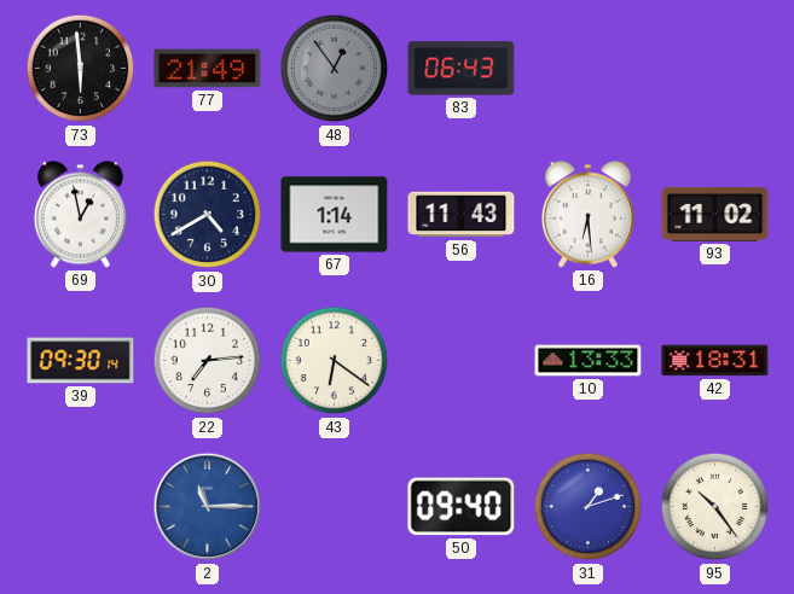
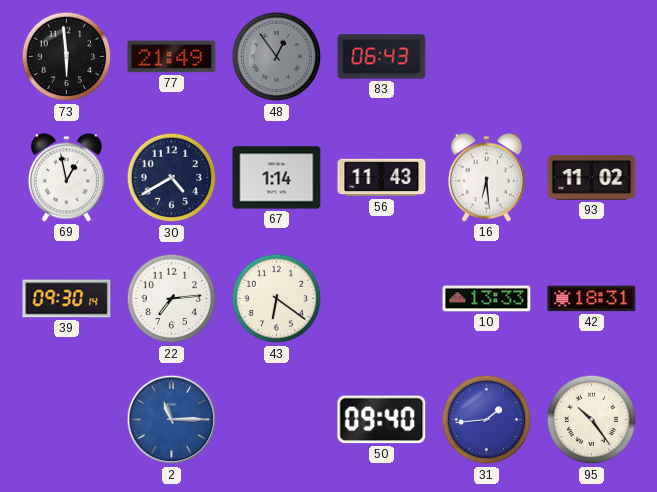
31: 1:12 -> 1:44
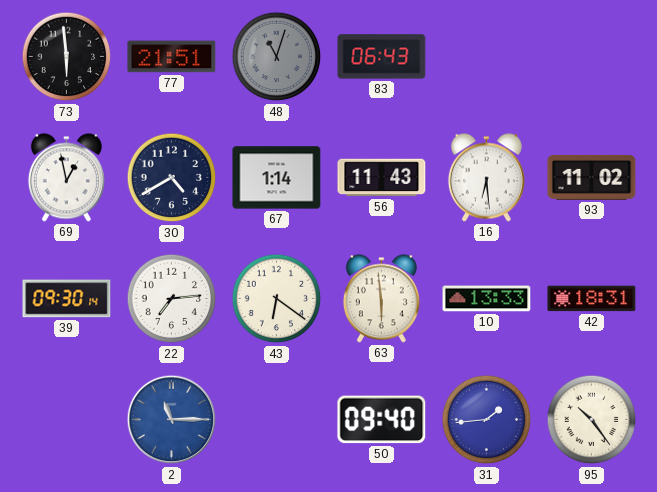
77: 21:49 -> 21:51
48: 12:54 -> 11:03
63: none -> 5:59
